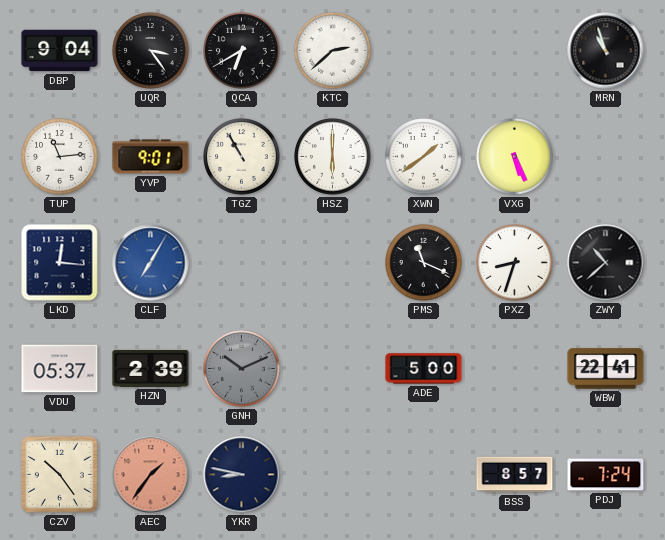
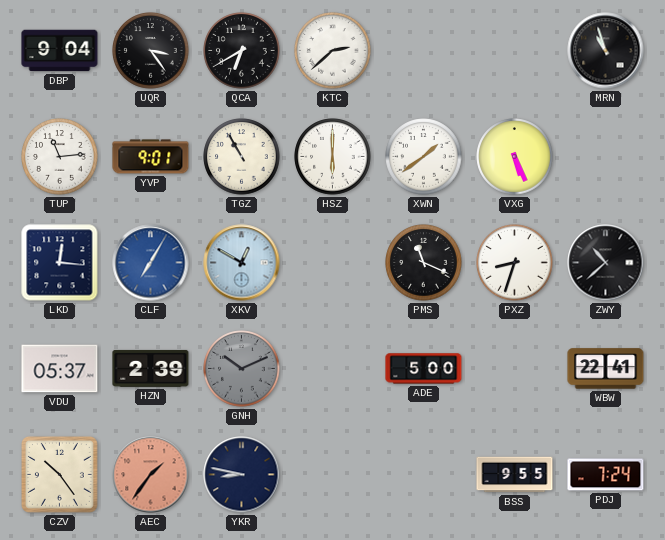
XKV: none -> 12:50
BSS: 8:57 -> 9:55
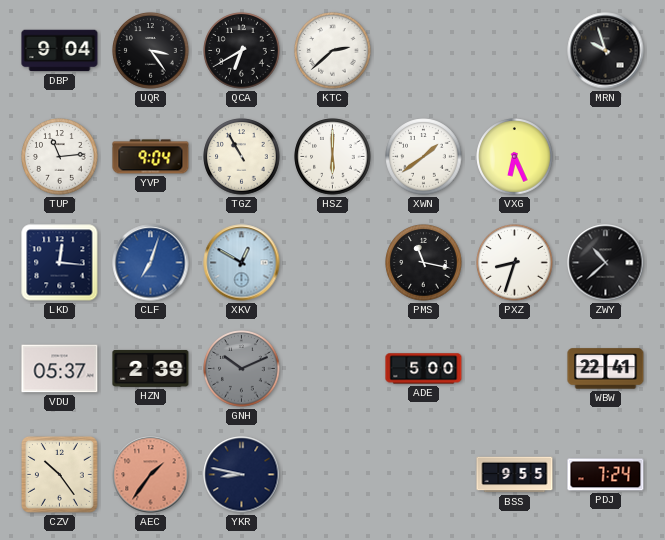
MRN: 10:57 -> 9:57
YVP: 9:01 -> 9:04
VXG: 5:26 -> 6:26
CLF: 7:05 -> 7:03
PMS: 11:19 -> 11:17
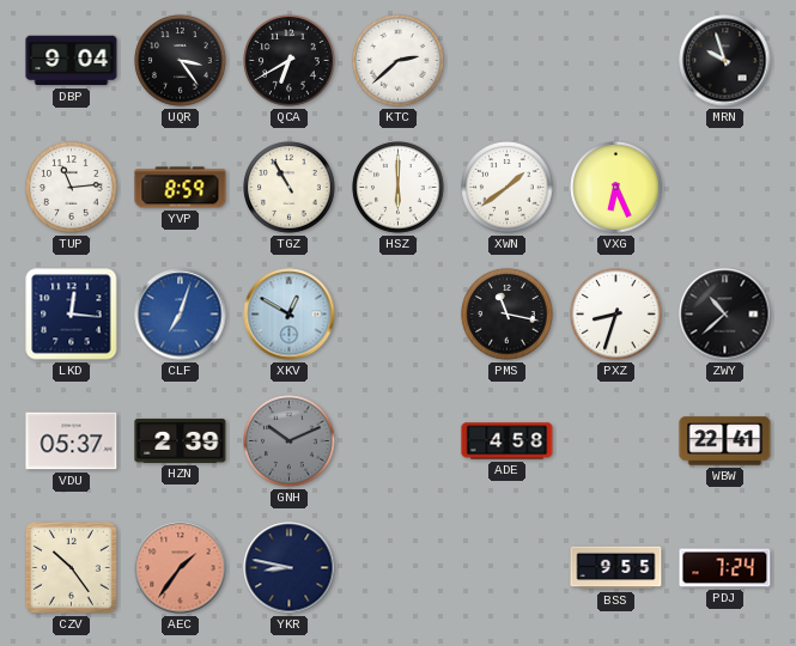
YVP: 9:04 -> 8:59
ADE: 5:00 -> 4:58
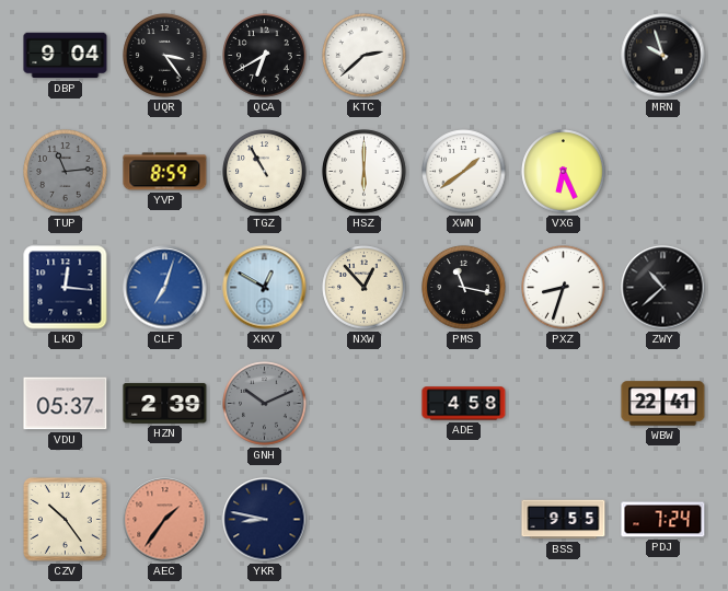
TUP dial: white -> grey
NXW: none -> 12:53
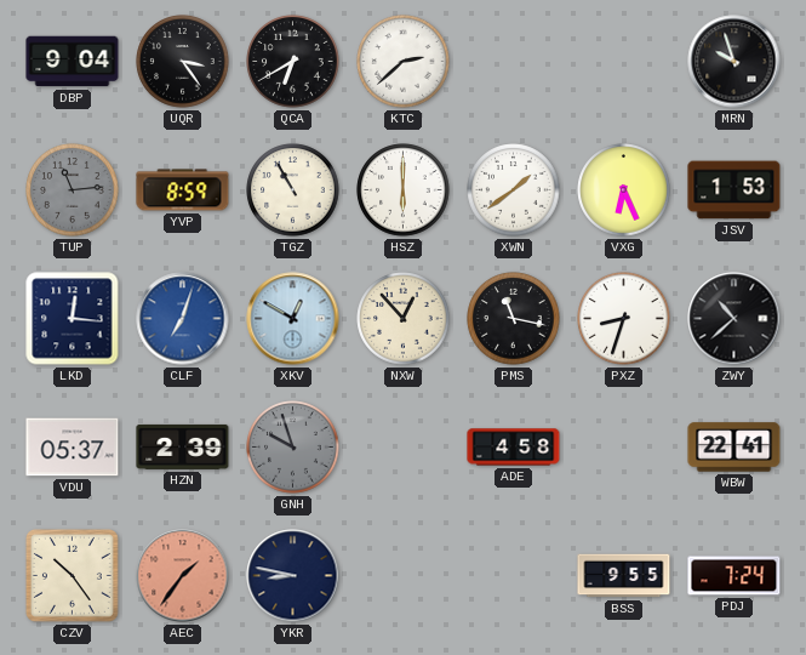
JSV: none -> 1:53
GNH: 10:11 -> 9:57
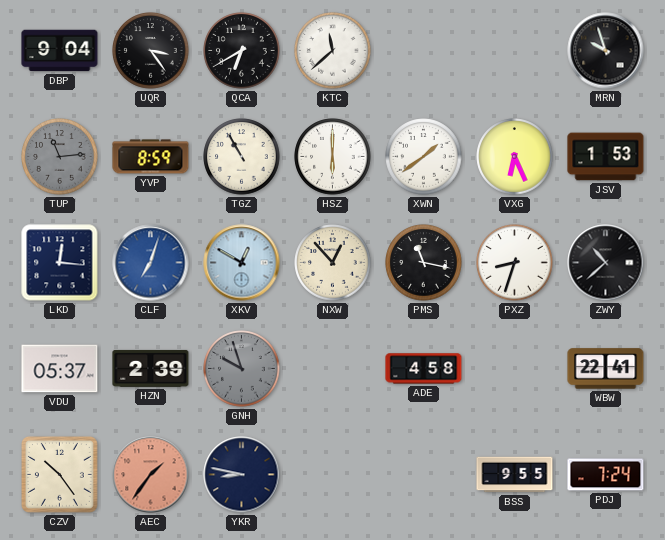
KTC: 2:38 -> 11:38
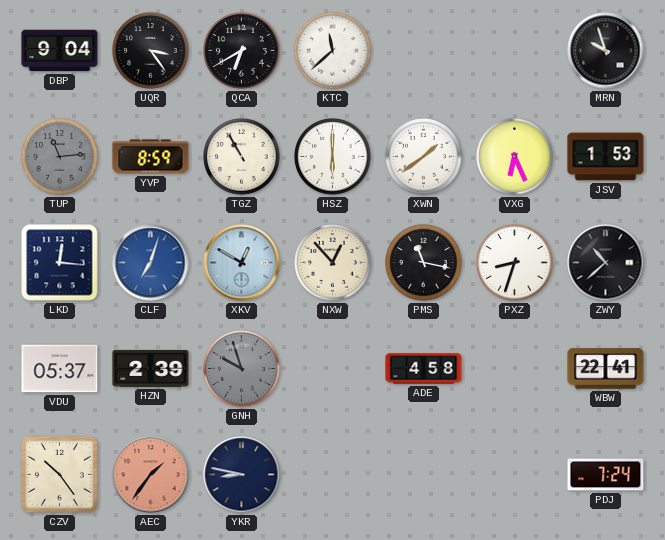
BSS: 9:55 -> none
